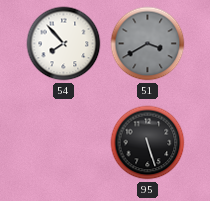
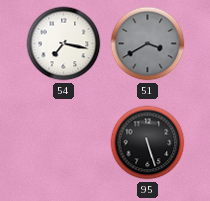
54: 7:53 -> 7:17
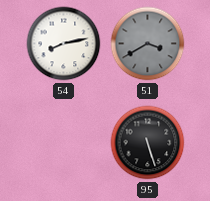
54: 7:17 -> 8:13
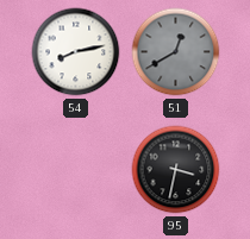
51: 3:40 -> 12:40
95: 5:27 -> 3:32
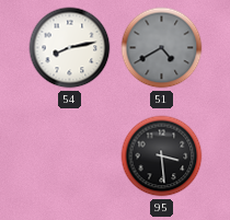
51: 12:40 -> 4:40
95: 3:32 -> 3:29
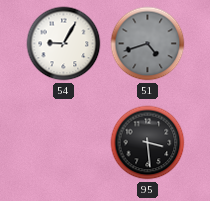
54: 8:13 -> 9:05
51: 4:40 -> 4:42
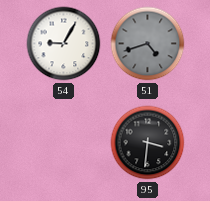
95: 3:29 -> 3:31
